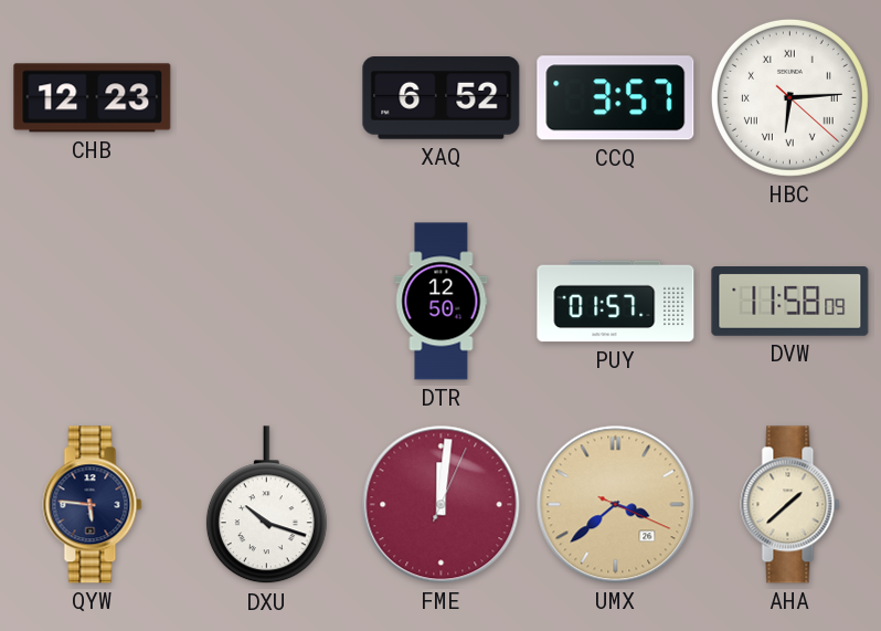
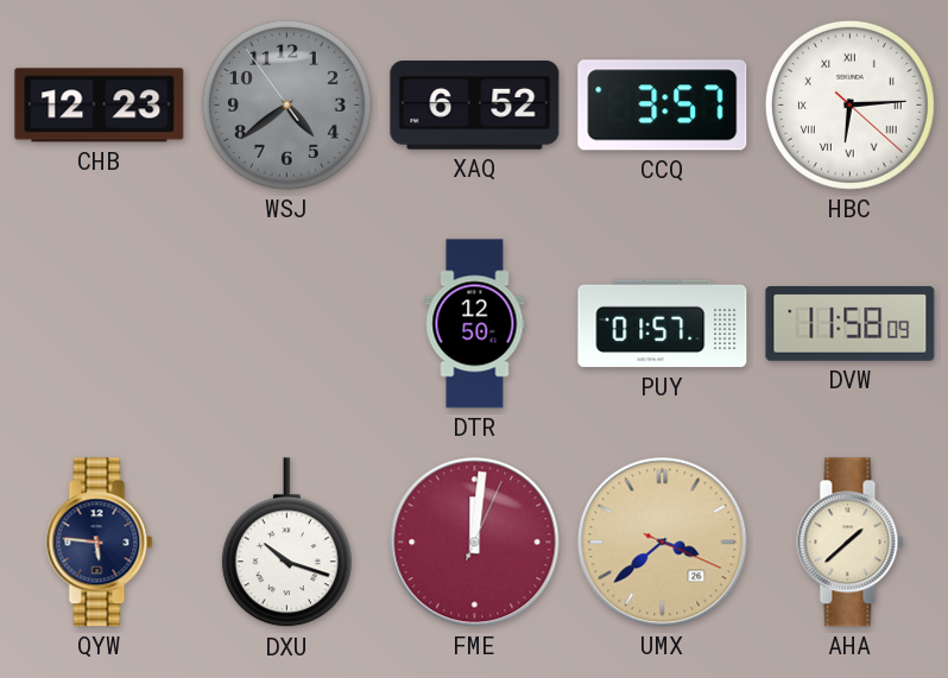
WSJ: none -> 4:38
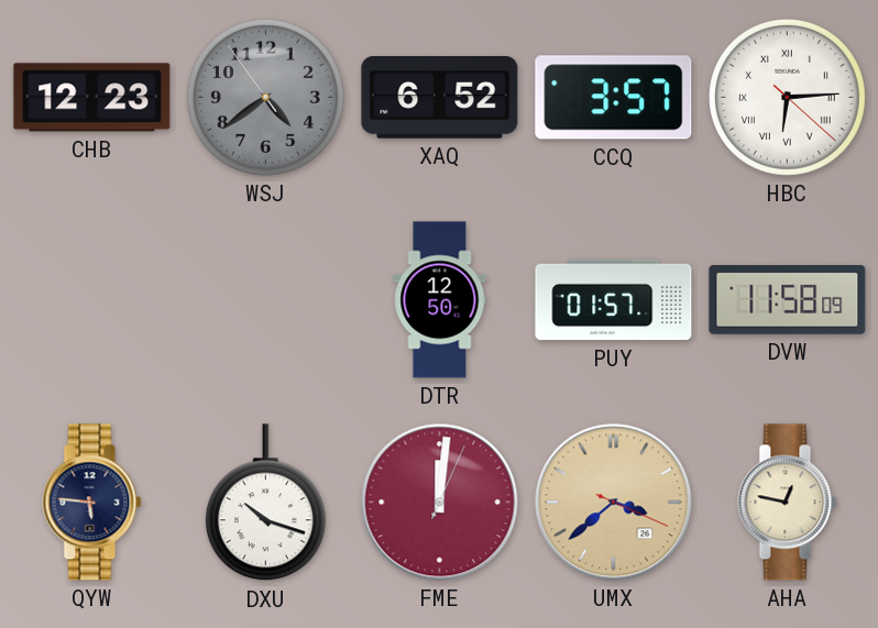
AHA: 1:38 -> 12:47
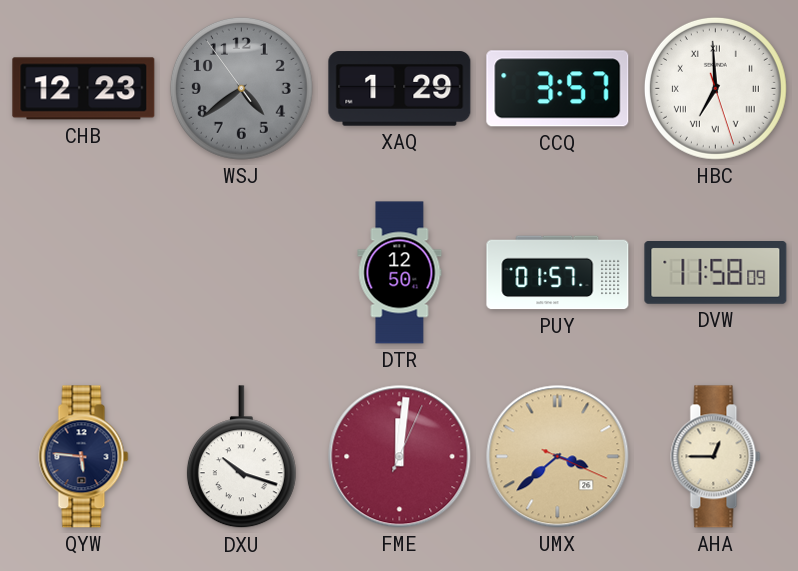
XAQ: 6:52 -> 1:29
HBC: 6:14 -> 6:59
AHA: 12:47 -> 12:45
